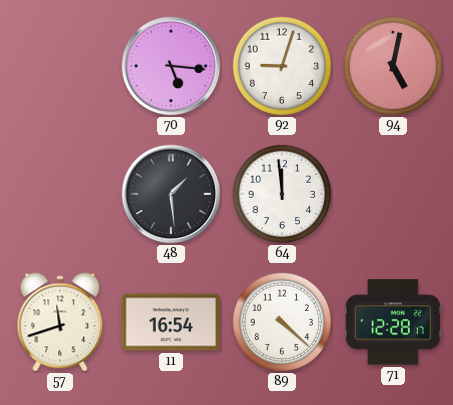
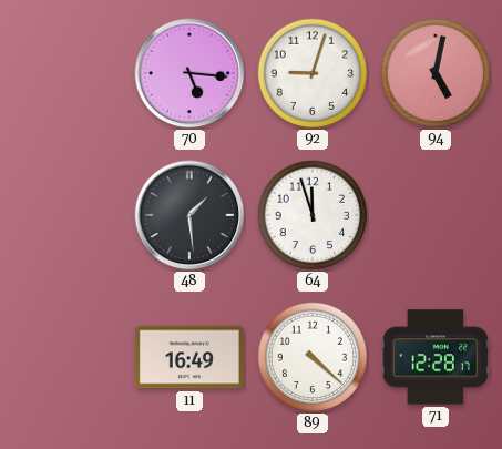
64: 11:59 -> 11:57
57: 11:42 -> none
11: 16:54 -> 16:49
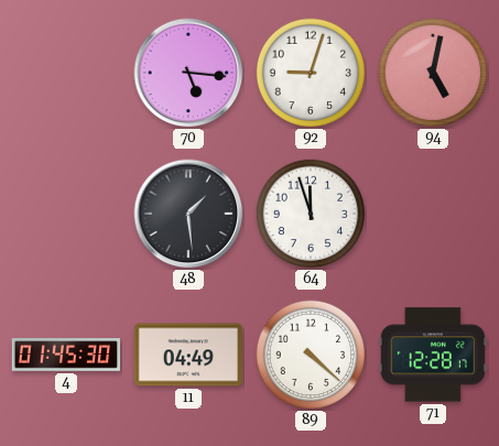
4: none -> 01:45
11: 16:49 -> 04:49
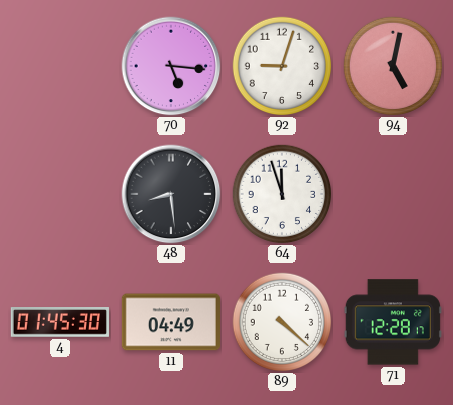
48: 1:29 -> 8:29
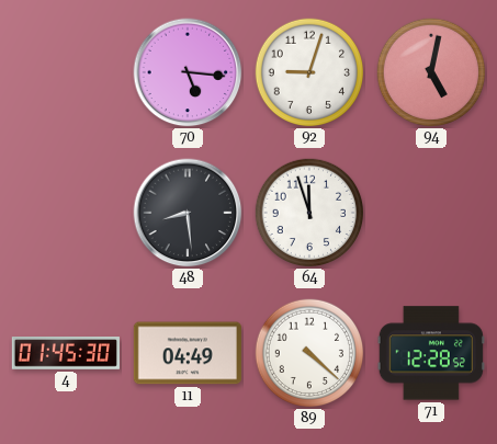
71: 12:28:17 -> 12:28:52
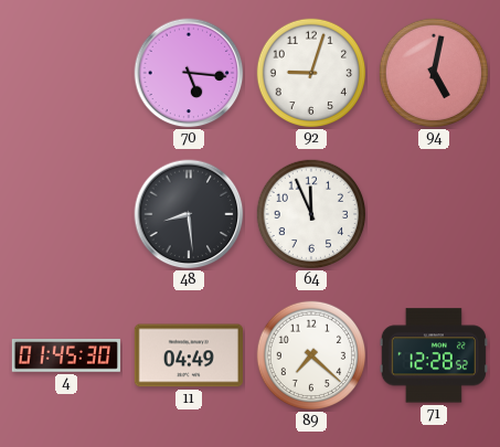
64: 11:57 -> 11:56
89: 4:22 -> 7:22
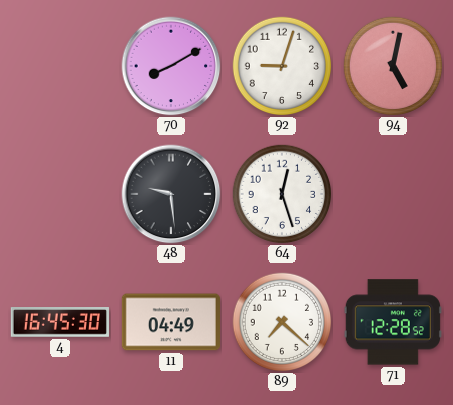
70: 5:16 -> 8:10
48: 8:29 -> 9:29
64: 11:56 -> 12:27
4: 01:45 -> 16:45
